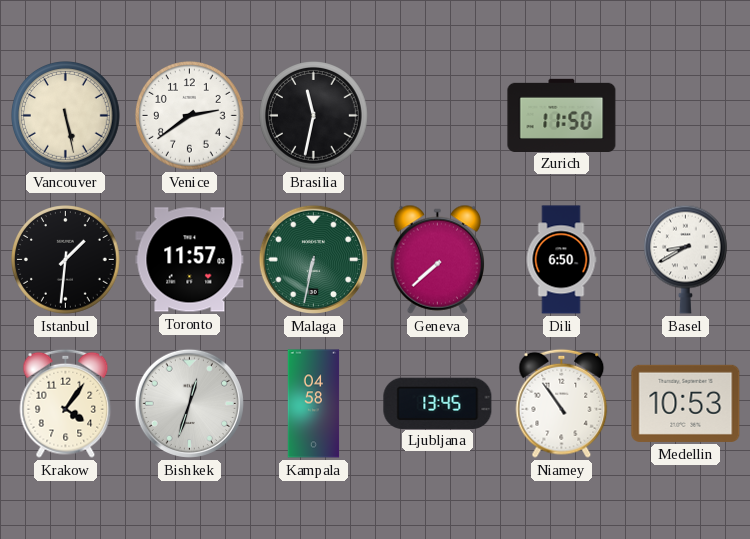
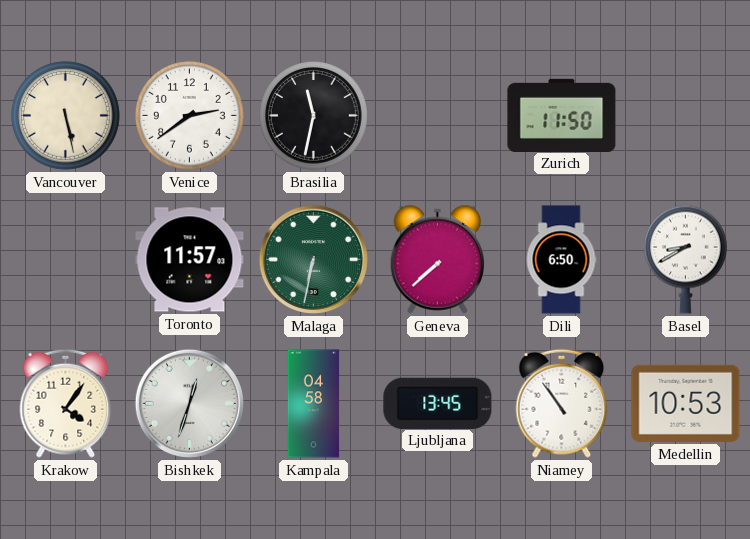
Istanbul: 1:31 -> none
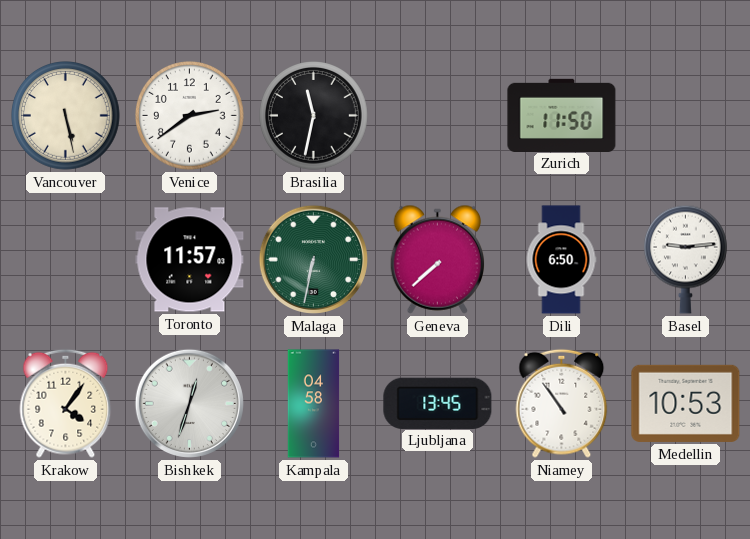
Basel: 8:40 -> 9:14
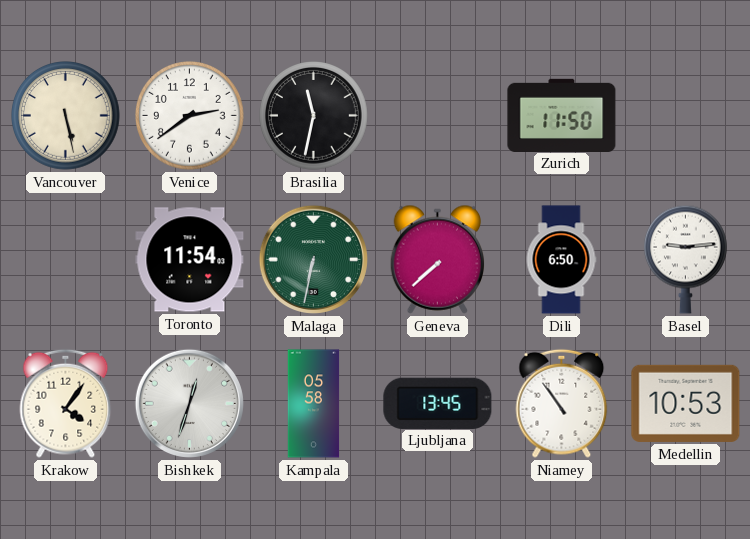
Toronto: 11:57 -> 11:54
Kampala: 04:58 -> 05:58
